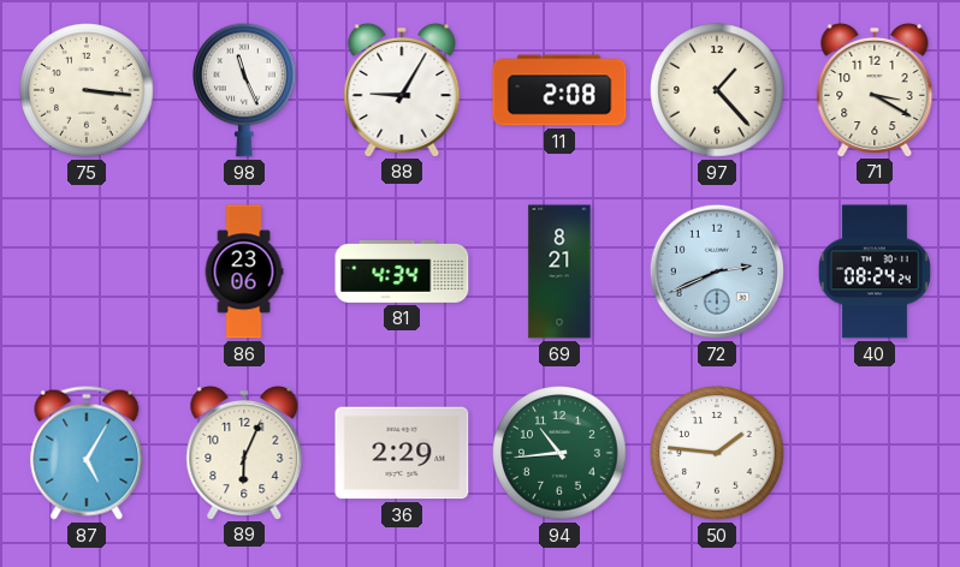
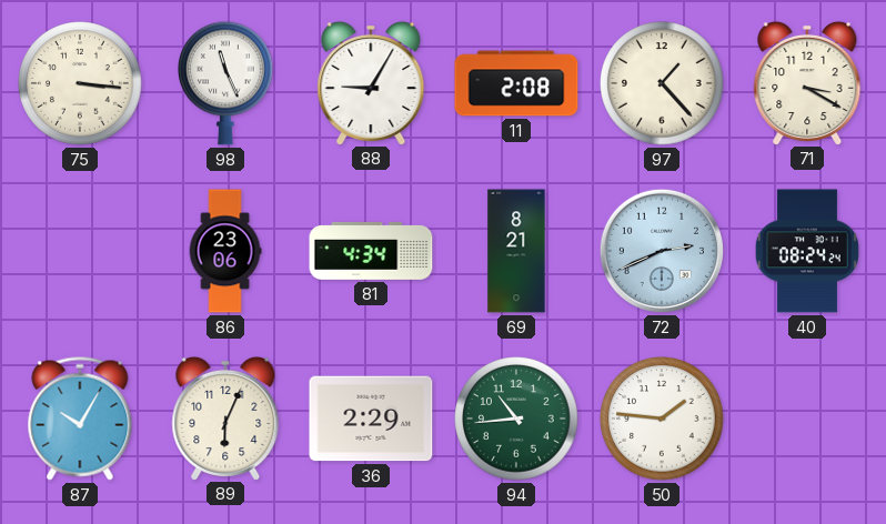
87: 5:05 -> 10:05
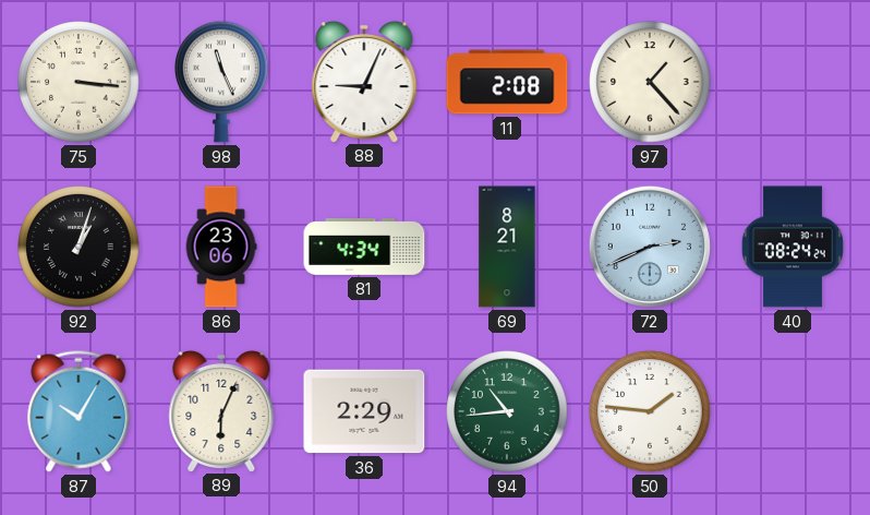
88: 9:05 -> 9:04
71: 3:20 -> none
92: none -> 1:03
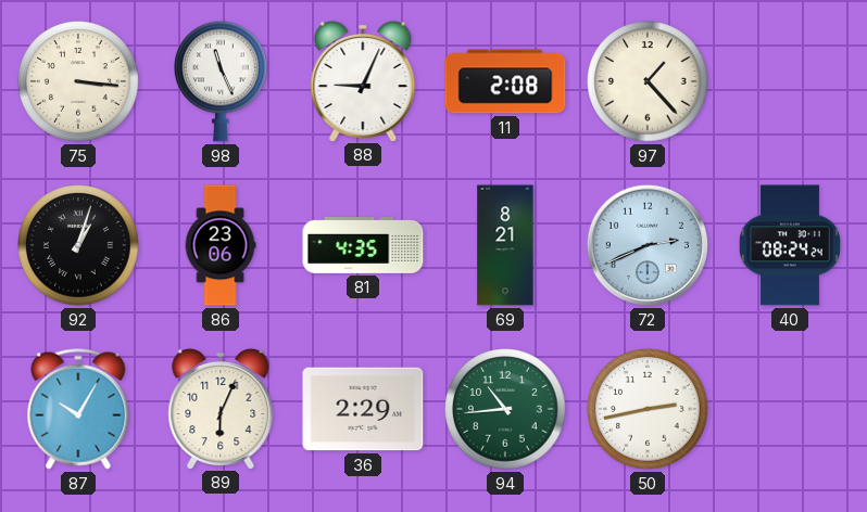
81: 4:34 -> 4:35
50: 1:46 -> 2:43
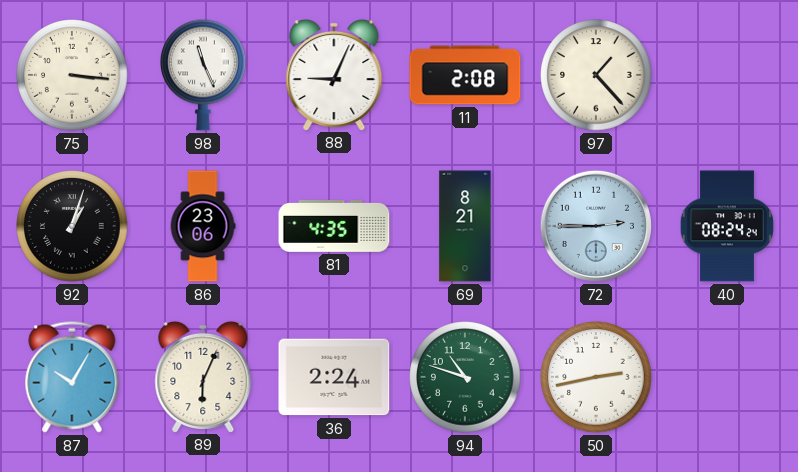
72: 2:41 -> 2:45
36: 2:29 -> 2:24
94: 10:44 -> 10:48
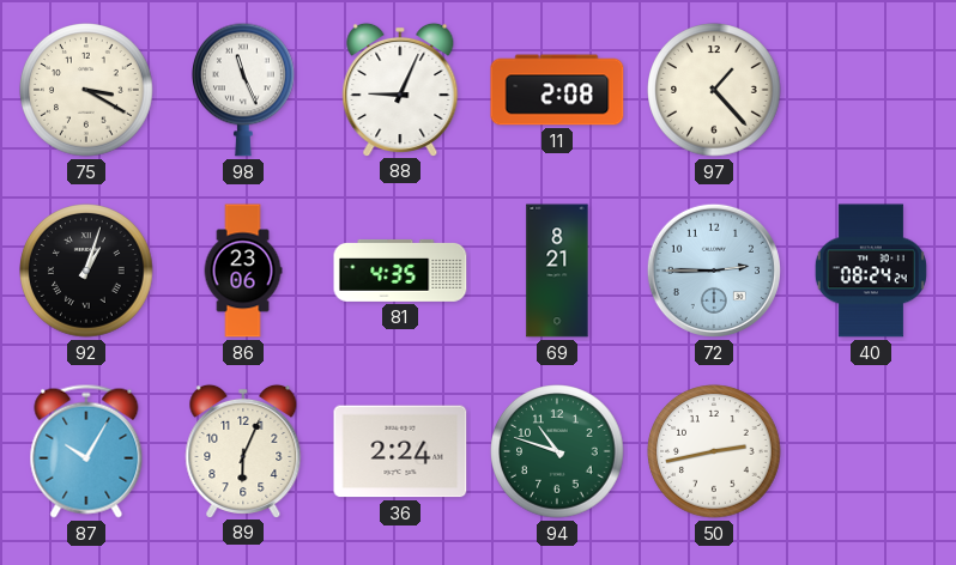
75: 3:16 -> 3:20
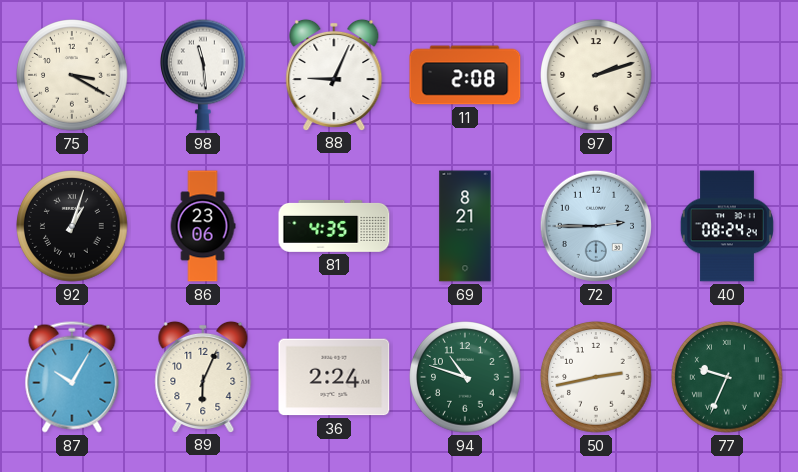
98: 11:26 -> 11:29
97: 1:23 -> 2:12
77: none -> 9:34
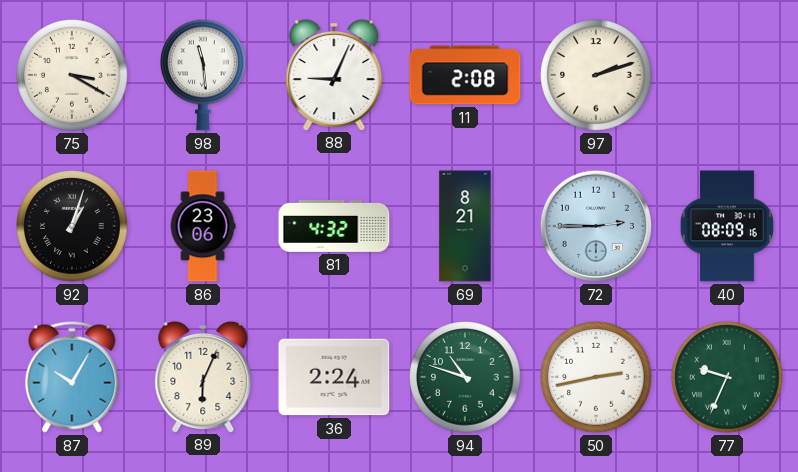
81: 4:35 -> 4:32
40: 08:24 -> 08:09
